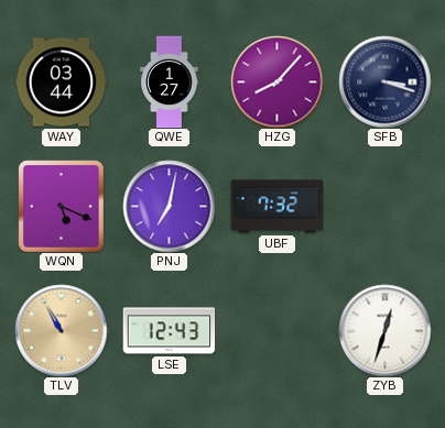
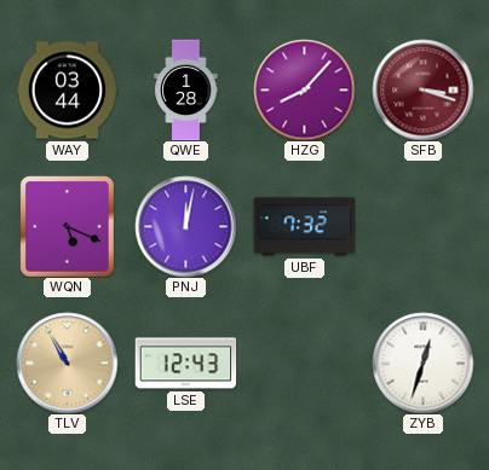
QWE: 1:27 -> 1:28
SFB dial: navy -> burgundy
PNJ: 7:02 -> 12:02
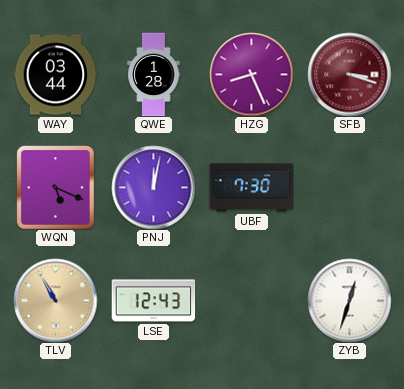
HZG: 8:07 -> 8:26
UBF: 7:32 -> 7:30
